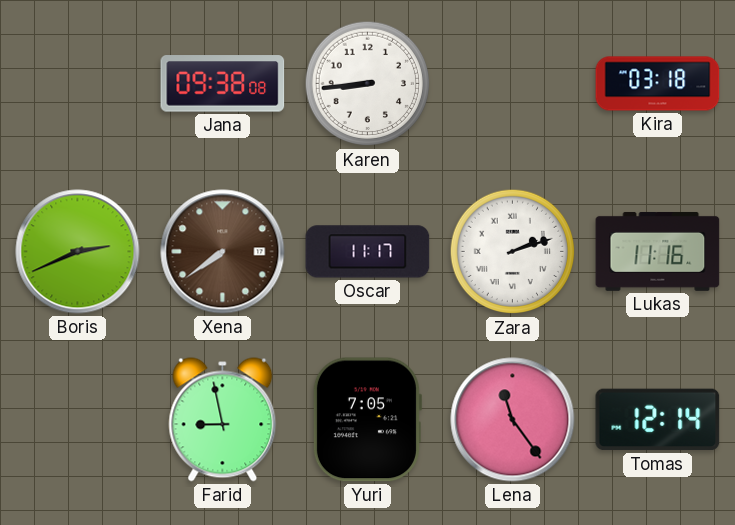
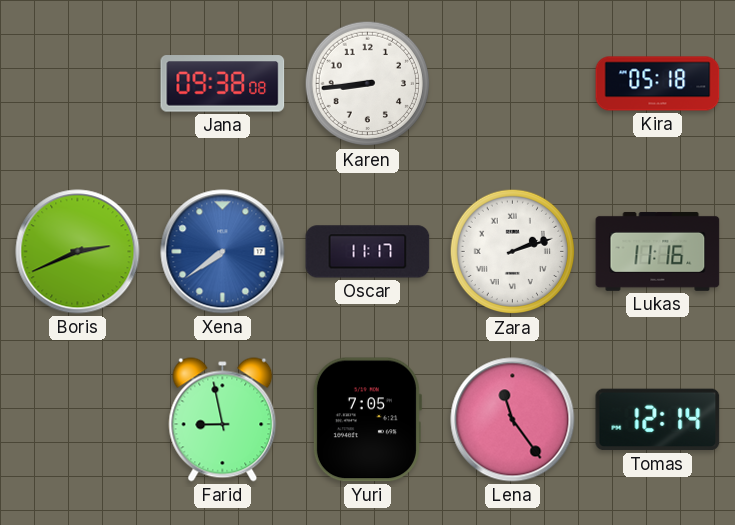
Kira: 03:18 -> 05:18
Xena dial: brown -> blue
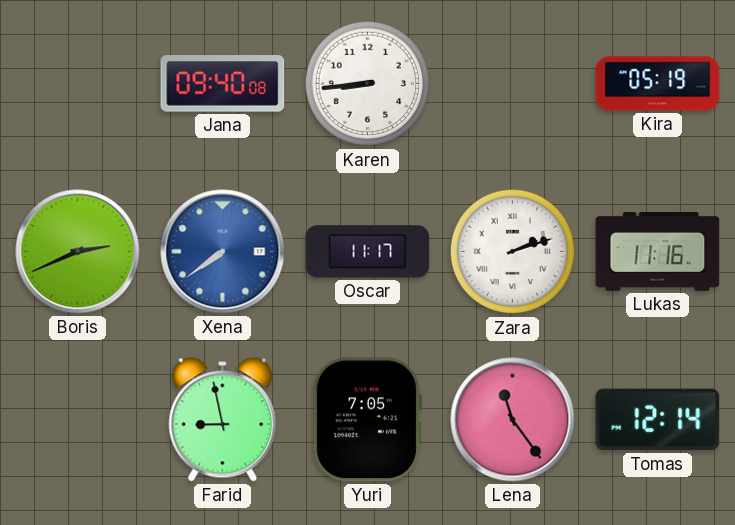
Jana: 09:38 -> 09:40
Kira: 05:18 -> 05:19
